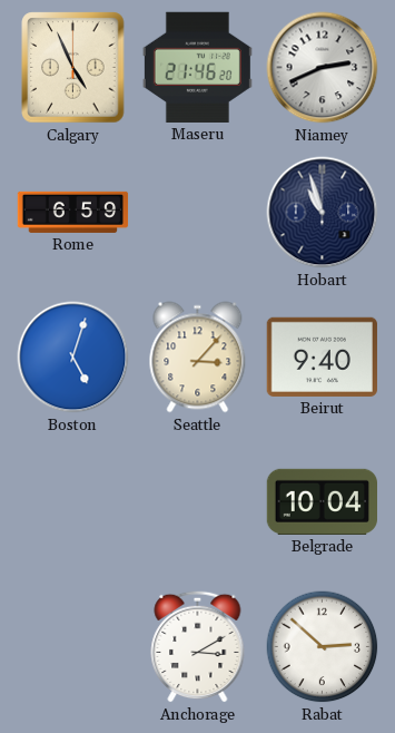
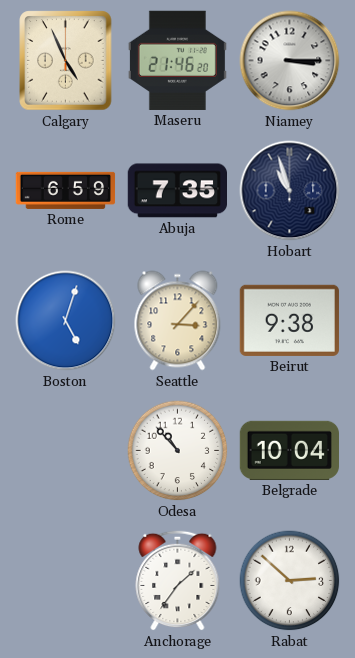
Niamey: 2:41 -> 3:15
Abuja: none -> 7:35
Beirut: 9:40 -> 9:38
Odesa: none -> 10:53
Anchorage: 3:10 -> 1:36
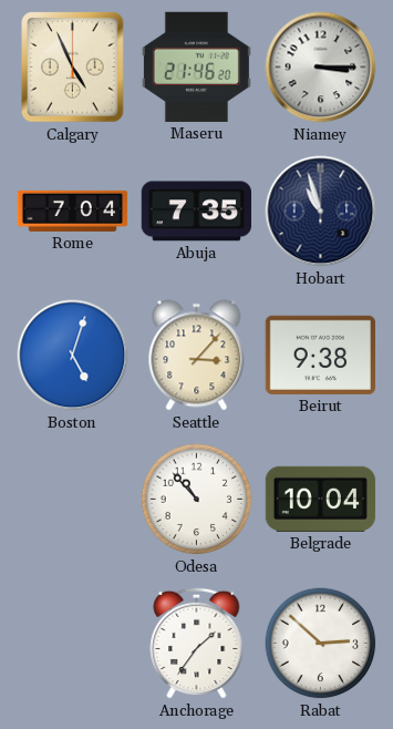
Rome: 6:59 -> 7:04
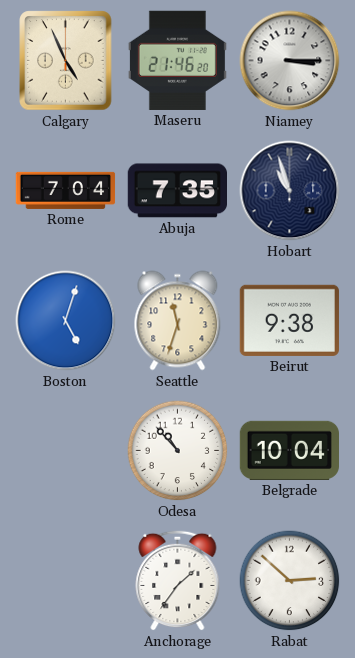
Seattle: 3:07 -> 11:33
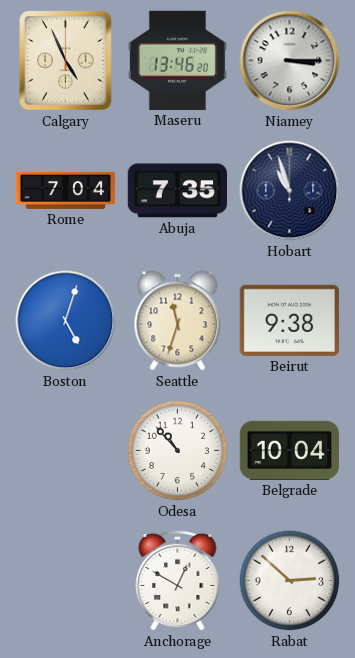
Maseru: 21:46 -> 13:46
Anchorage: 1:36 -> 12:50
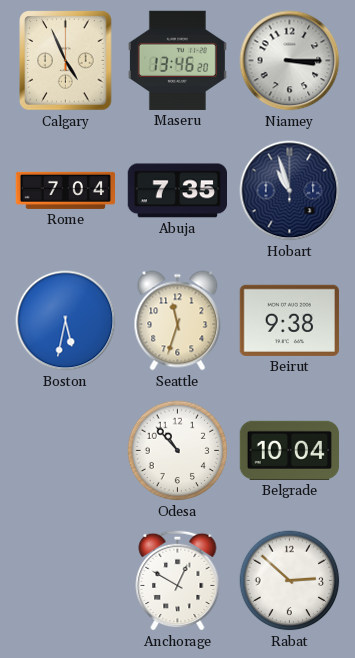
Boston: 5:03 -> 5:32
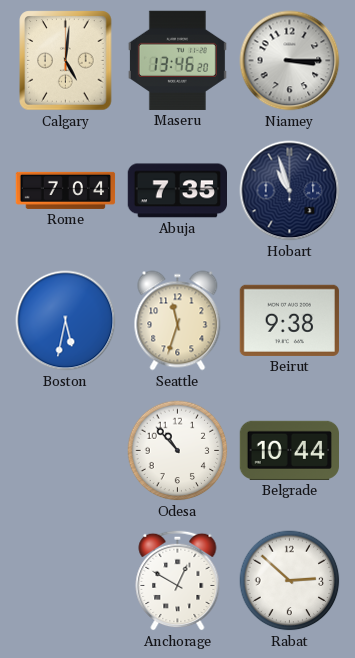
Calgary: 4:56 -> 5:01
Belgrade: 10:04 -> 10:44
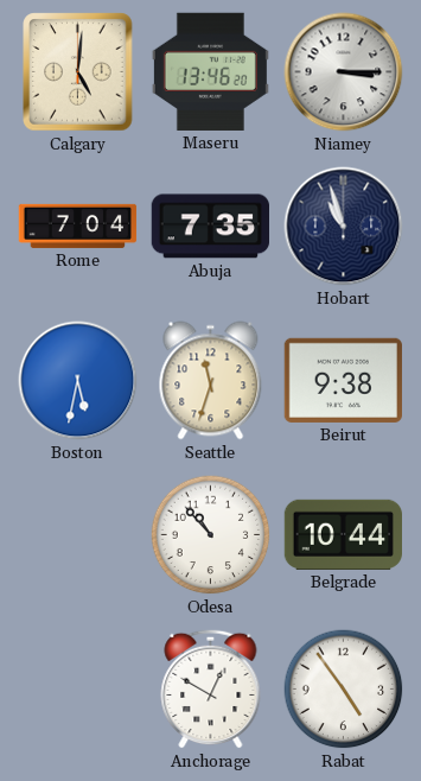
Rabat: 2:52 -> 4:54
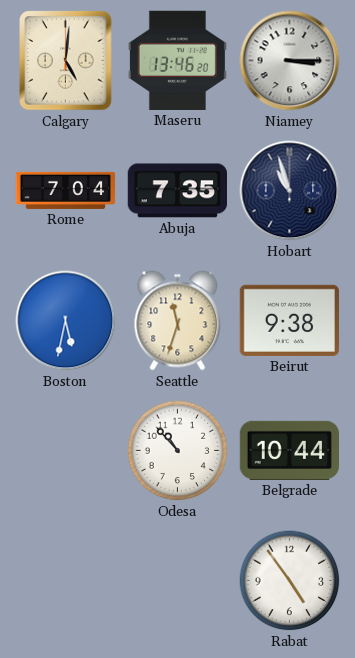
Anchorage: 12:50 -> none
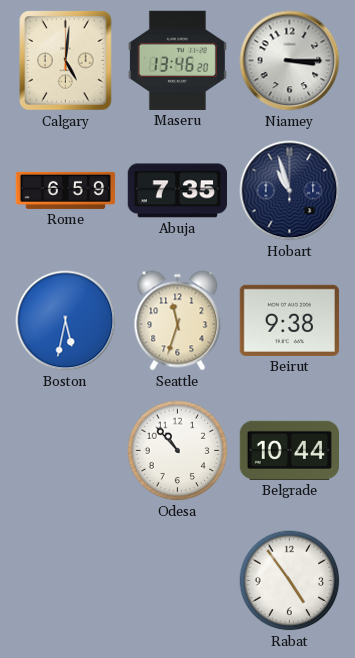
Rome: 7:04 -> 6:59
